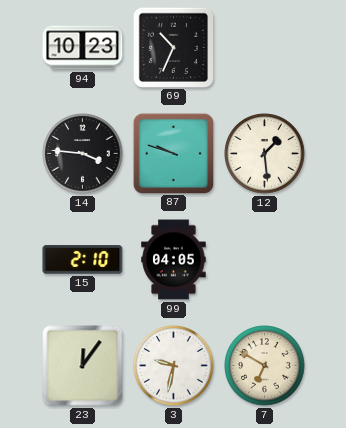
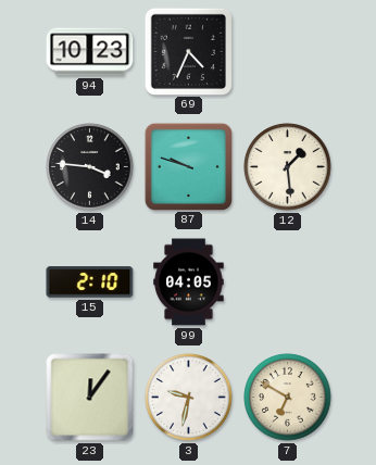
69: 10:34 -> 4:34
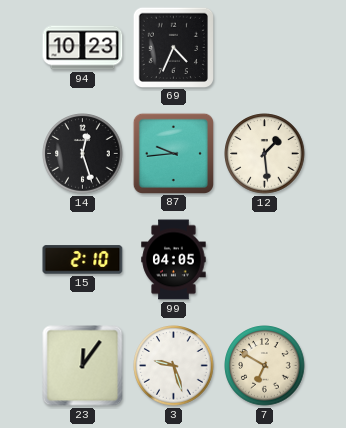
14: 3:46 -> 12:27
87: 9:48 -> 9:44
3: 9:32 -> 9:27
